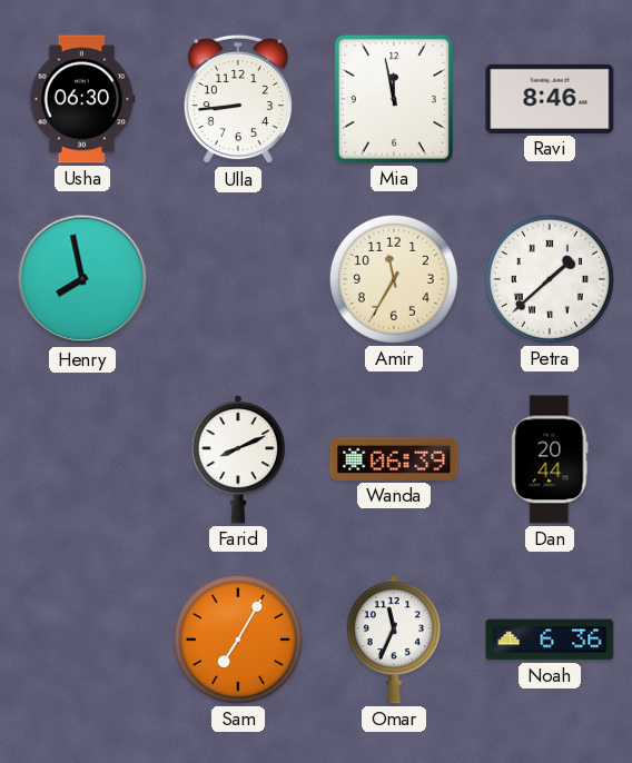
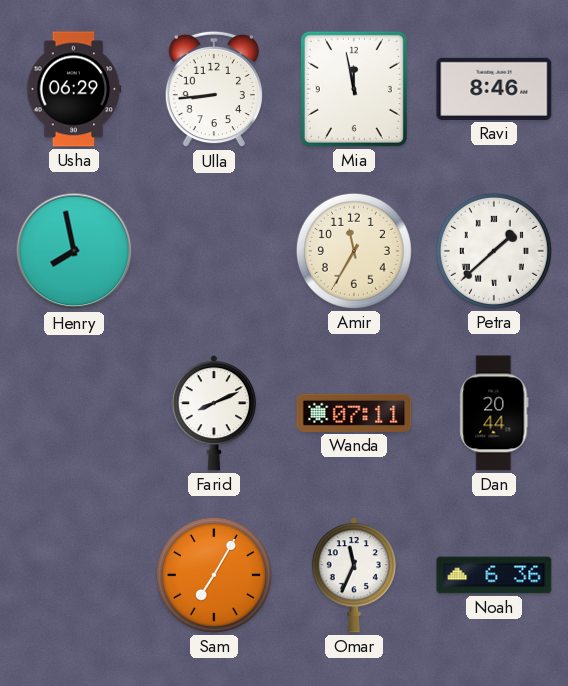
Usha: 06:30 -> 06:29
Wanda: 06:39 -> 07:11
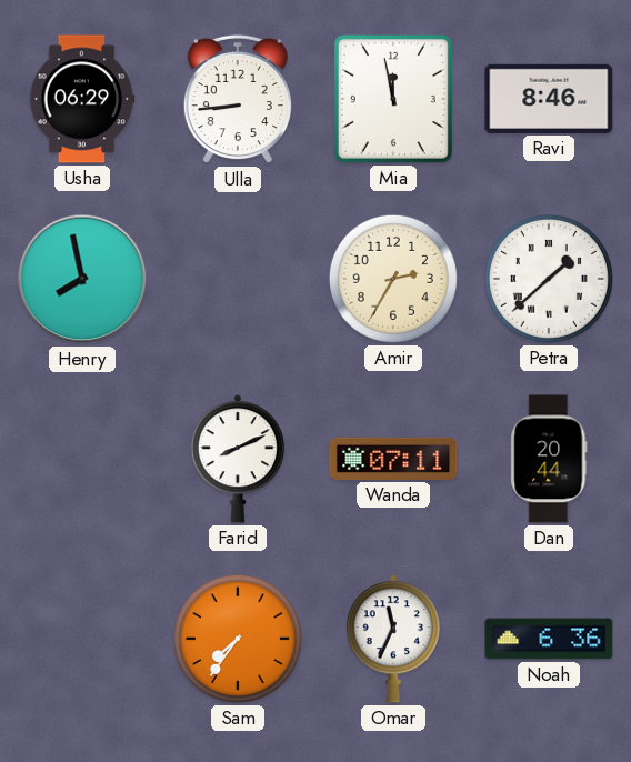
Amir: 11:35 -> 2:35
Sam: 7:05 -> 7:36
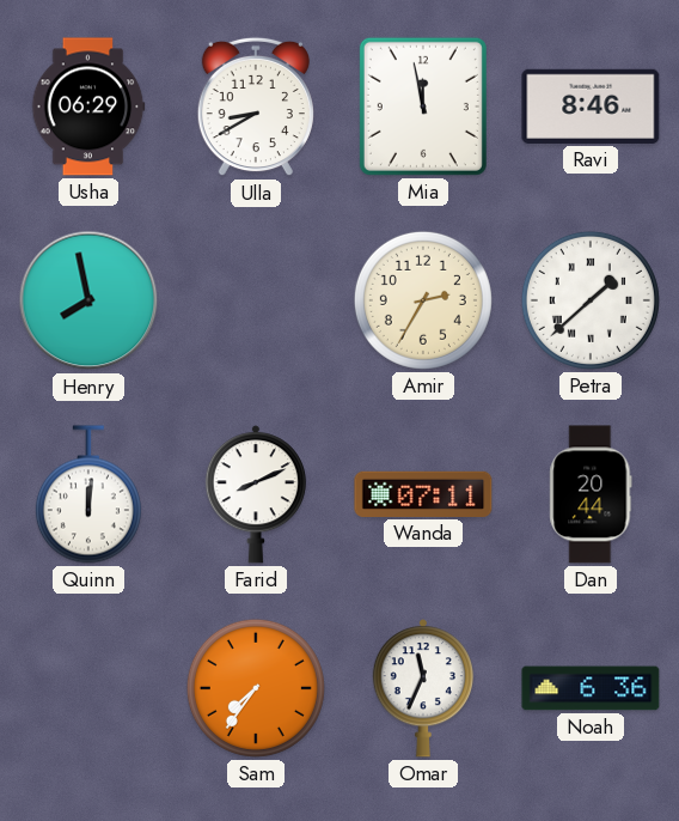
Ulla: 8:44 -> 8:40
Quinn: none -> 12:01
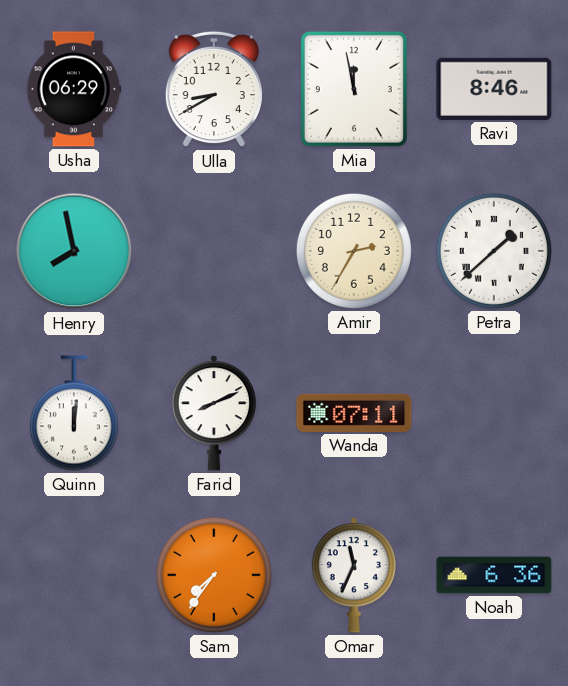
Dan: 20:44 -> none
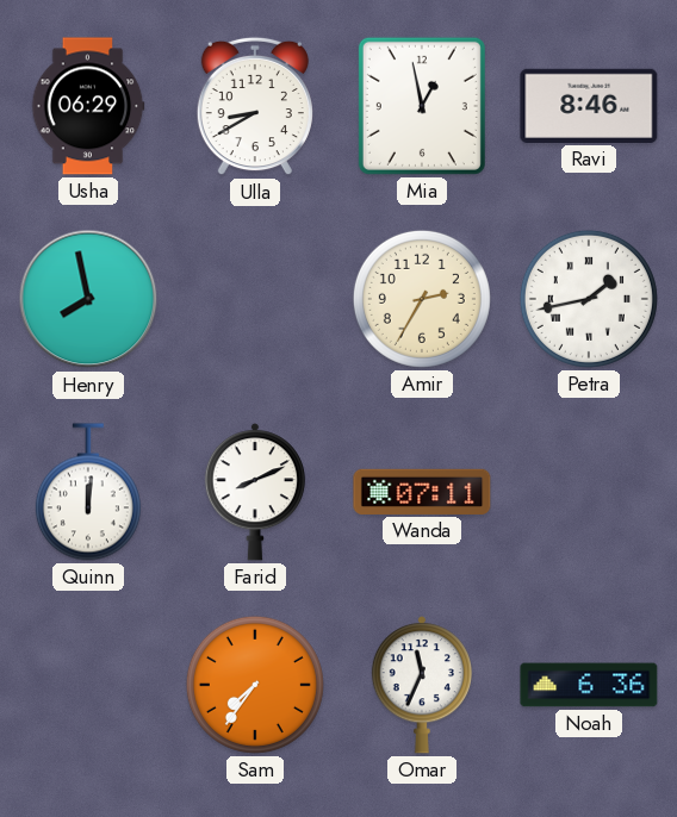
Mia: 11:58 -> 12:58
Petra: 1:38 -> 1:43
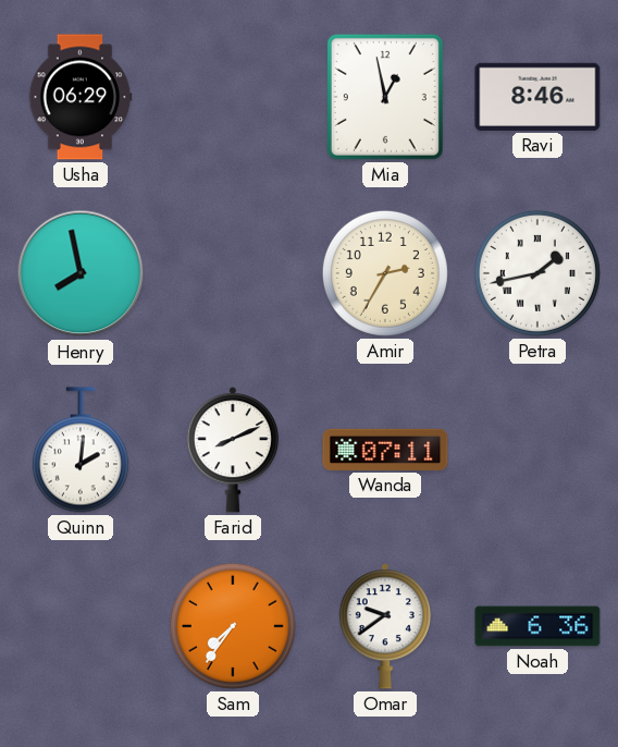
Ulla: 8:40 -> none
Quinn: 12:01 -> 2:01
Omar: 11:34 -> 9:39
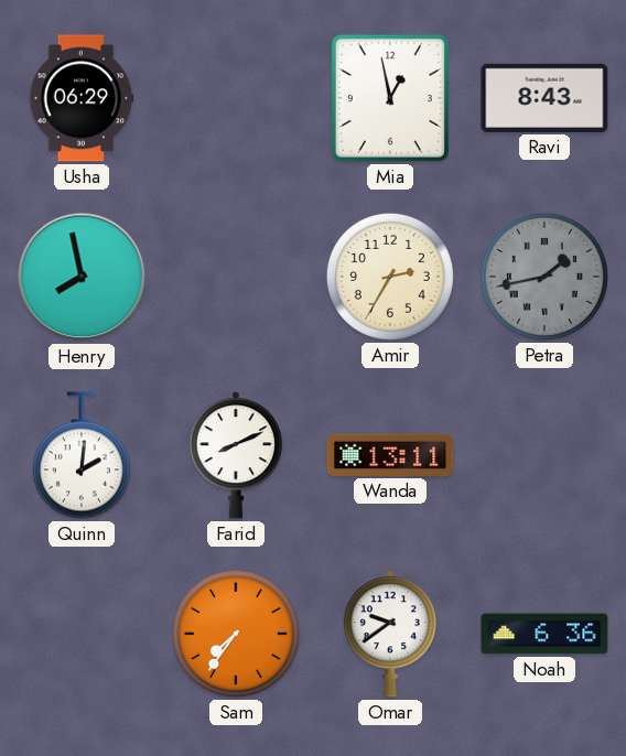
Ravi: 8:46 -> 8:43
Petra dial: white -> grey
Wanda: 07:11 -> 13:11
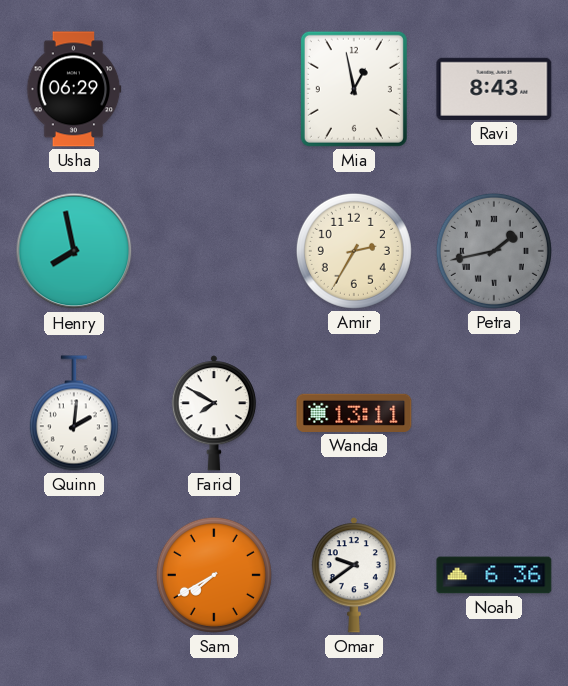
Farid: 8:11 -> 7:50
Sam: 7:36 -> 7:40
